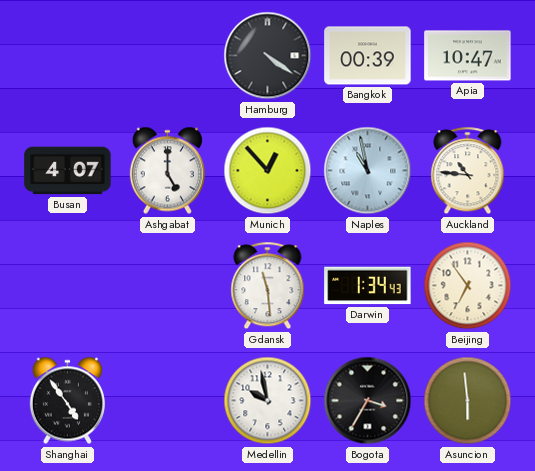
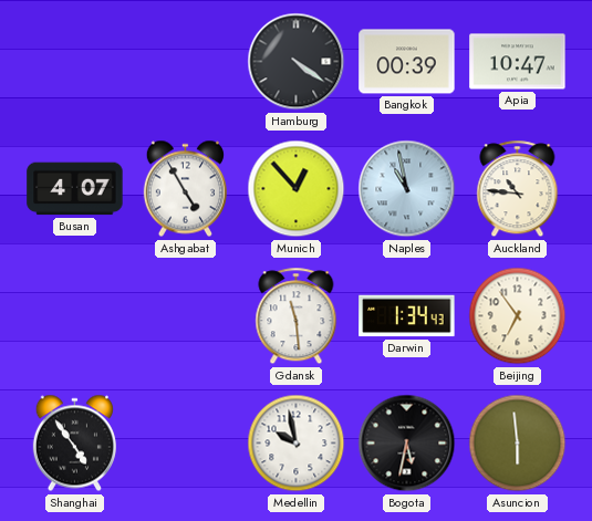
Ashgabat: 5:00 -> 4:55
Bogota: 3:35 -> 5:32
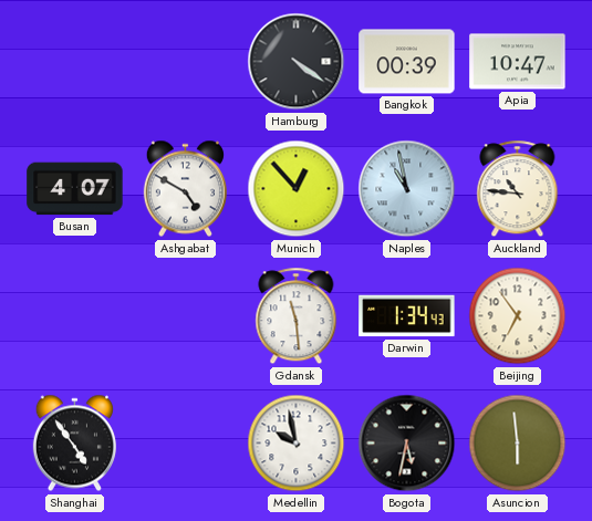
Ashgabat: 4:55 -> 4:50
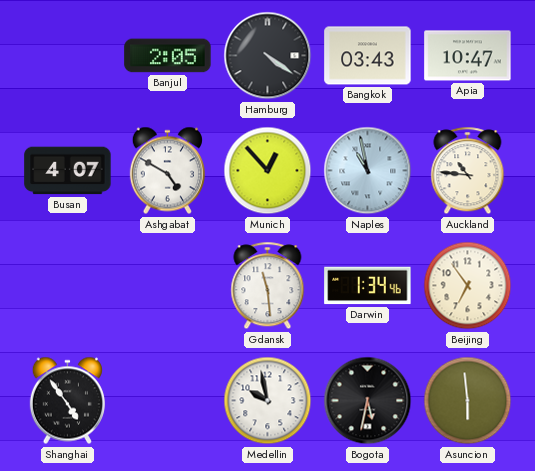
Banjul: none -> 2:05
Bangkok: 00:39 -> 03:43
Darwin: 1:34:43 -> 1:34:46
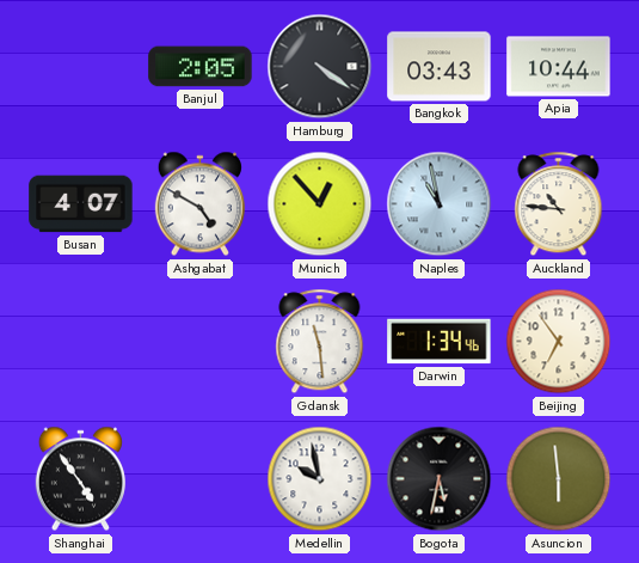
Apia: 10:47 -> 10:44
